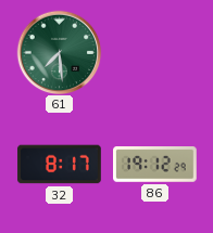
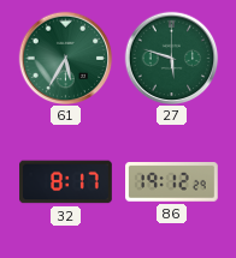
61: 7:29 -> 5:35
27: none -> 5:48
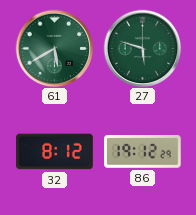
61: 5:35 -> 5:40
32: 8:17 -> 8:12
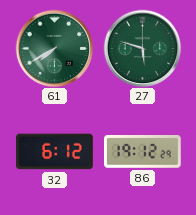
61: 5:40 -> 7:40
32: 8:12 -> 6:12
